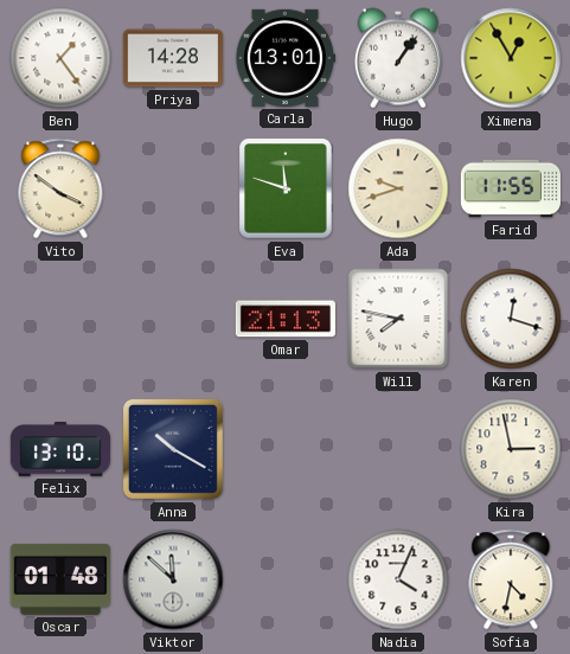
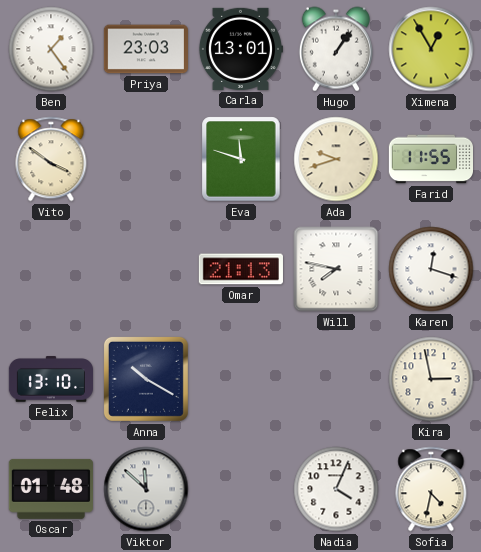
Priya: 14:28 -> 23:03
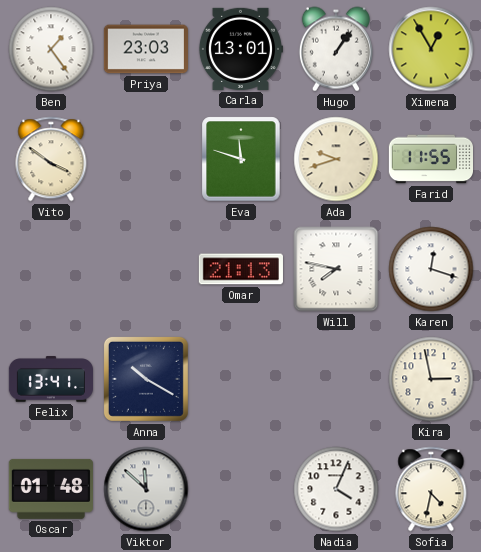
Felix: 13:10 -> 13:41
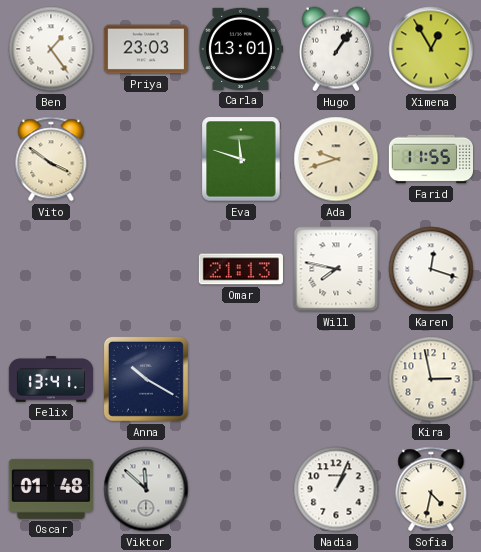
Nadia: 4:04 -> 1:04
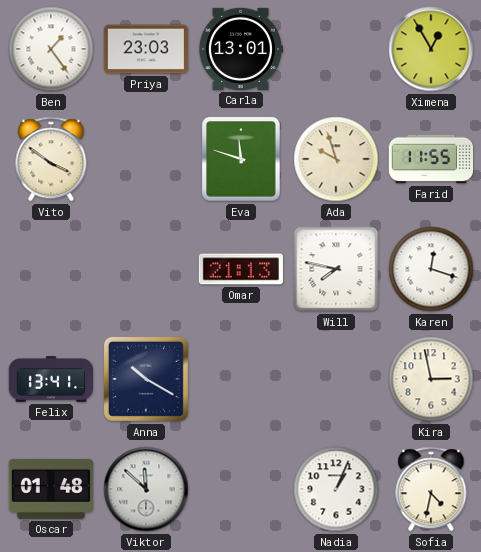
Hugo: 1:06 -> none
Ada: 9:42 -> 9:57
